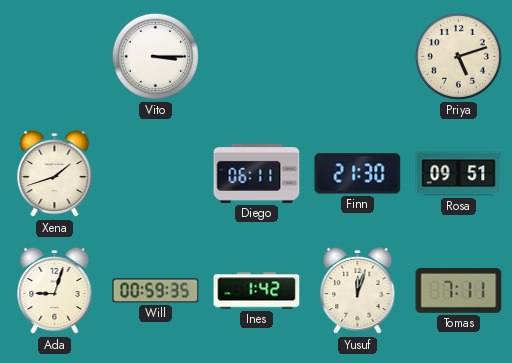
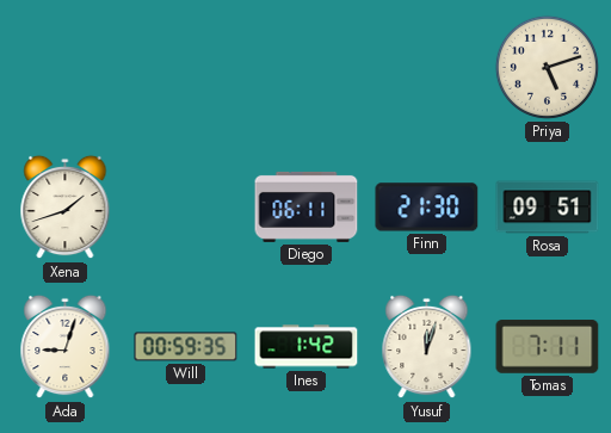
Vito: 3:15 -> none
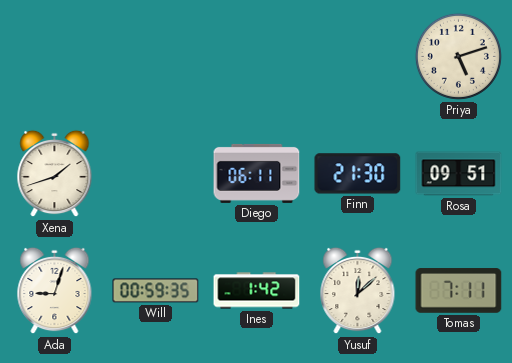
Yusuf: 12:03 -> 12:08
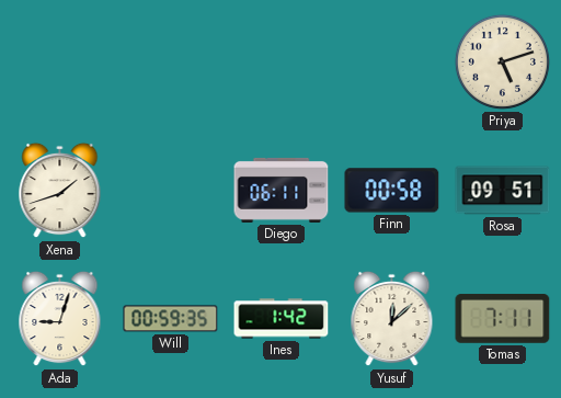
Finn: 21:30 -> 00:58
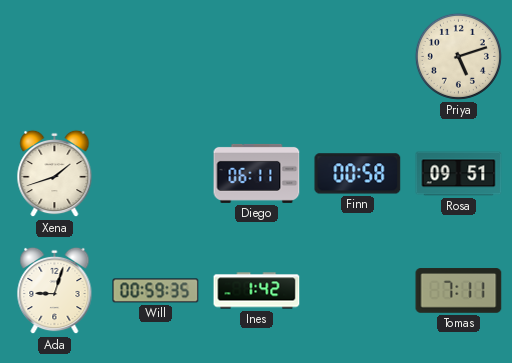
Yusuf: 12:08 -> none
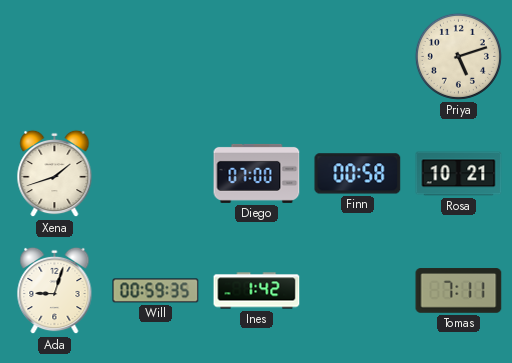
Diego: 06:11 -> 07:00
Rosa: 09:51 -> 10:21
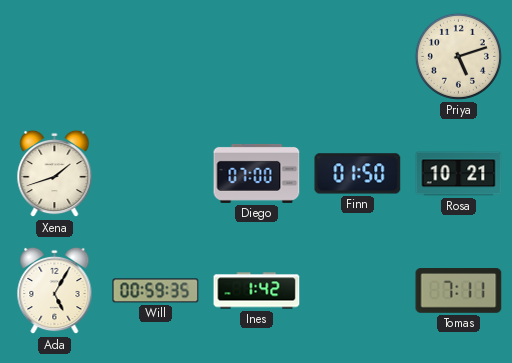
Finn: 00:58 -> 01:50
Ada: 9:03 -> 5:05
